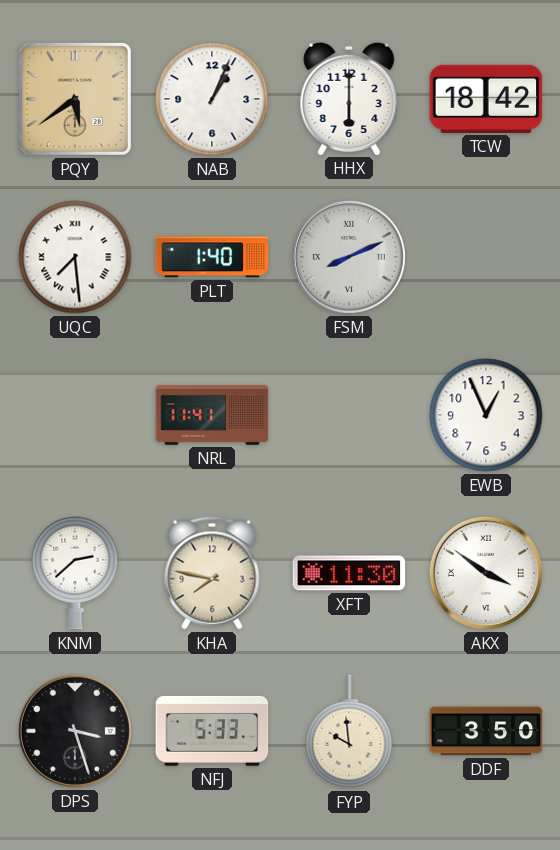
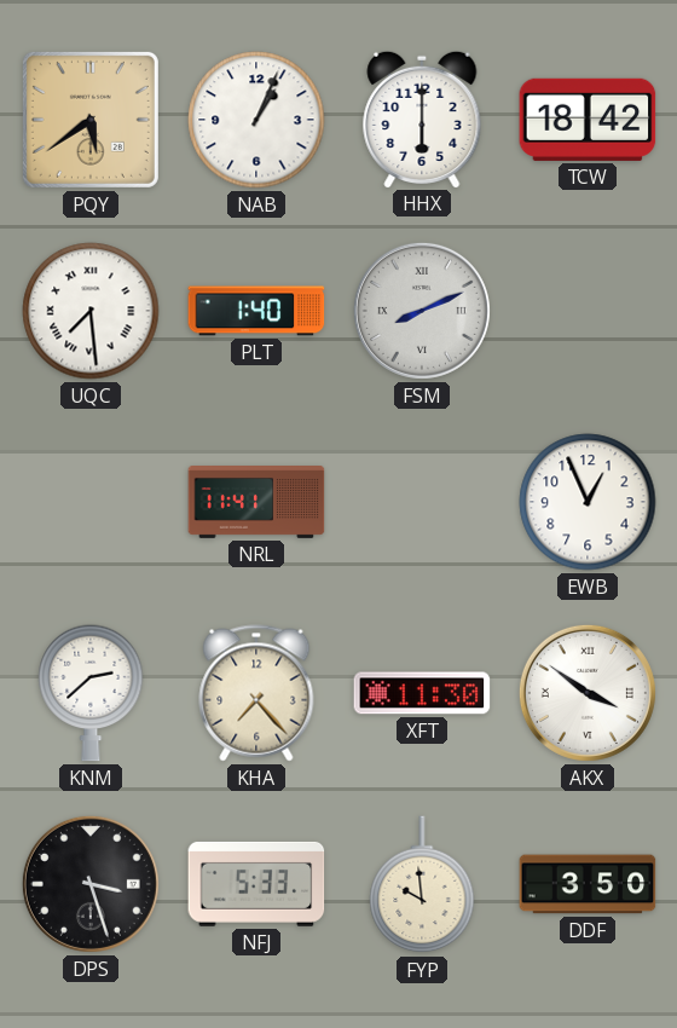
KHA: 7:47 -> 7:23
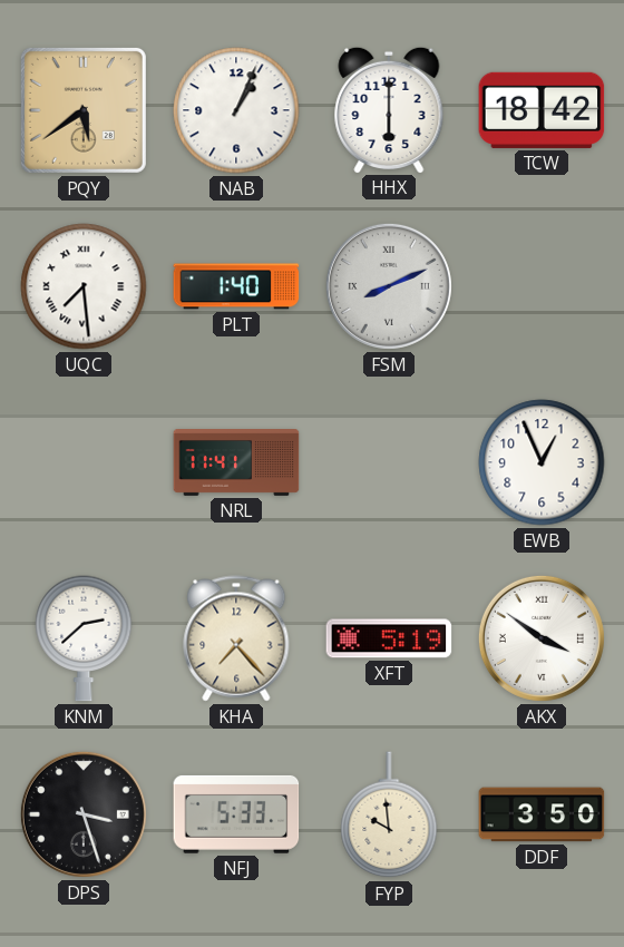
XFT: 11:30 -> 5:19
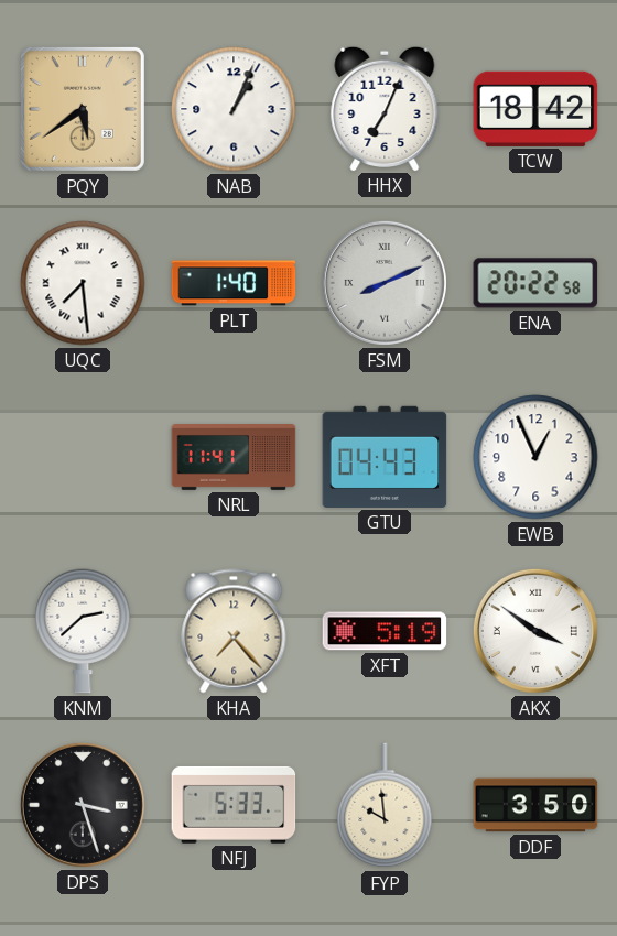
HHX: 6:00 -> 7:04
ENA: none -> 20:22
GTU: none -> 04:43
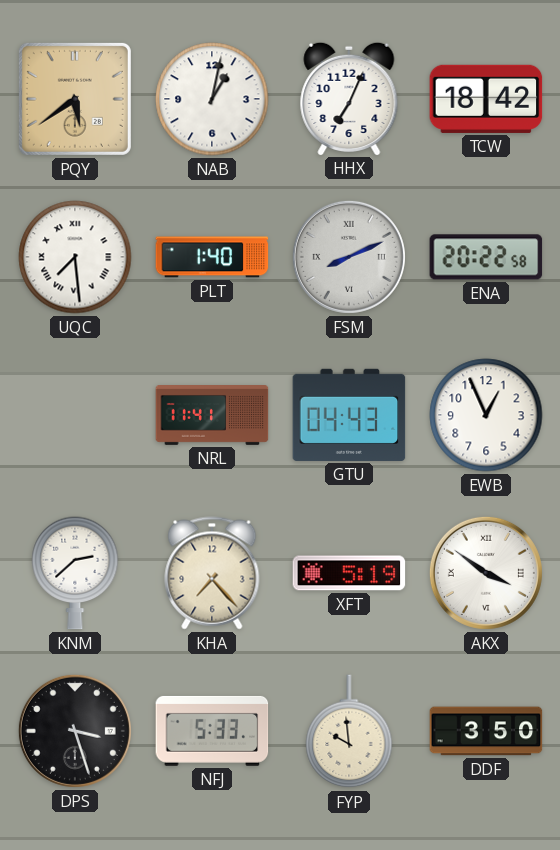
NAB: 1:04 -> 1:02
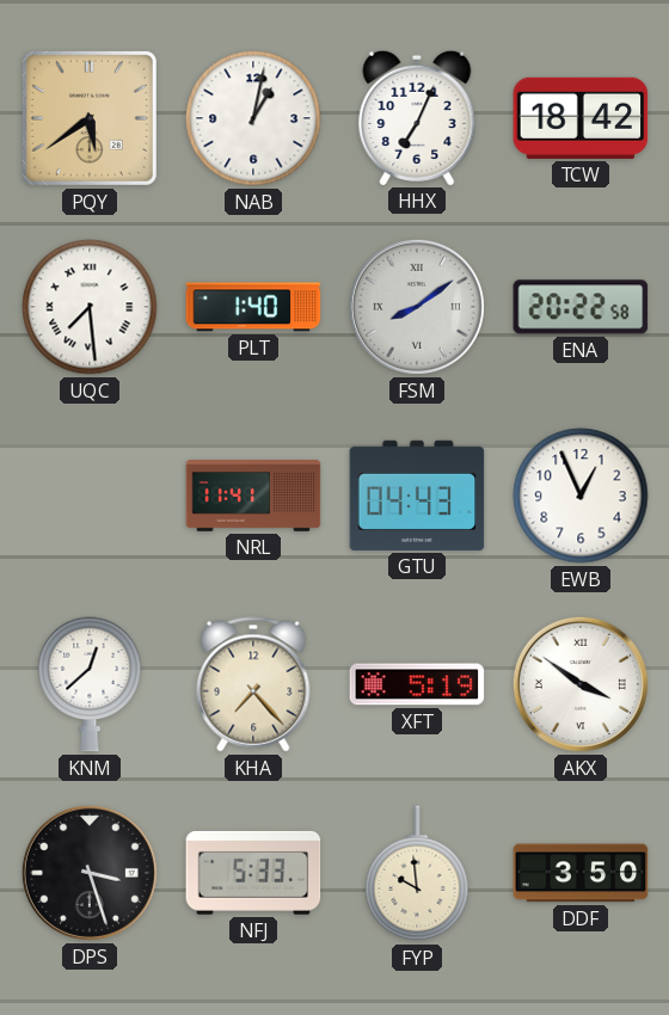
FSM: 8:11 -> 8:09
KNM: 2:38 -> 12:38
